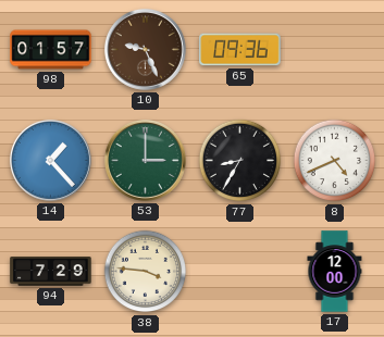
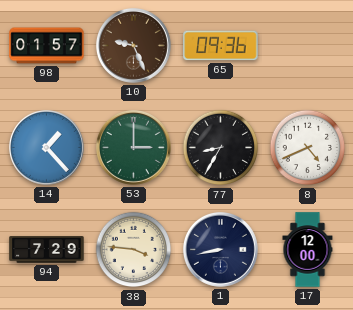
1: none -> 8:43
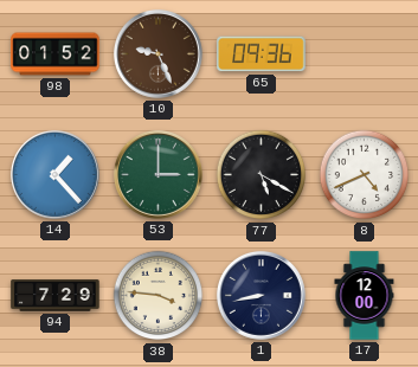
98: 01:57 -> 01:52
77: 8:35 -> 5:20
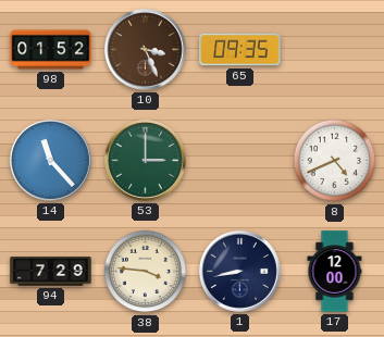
10: 9:26 -> 3:26
65: 09:36 -> 09:35
14: 1:23 -> 11:23
77: 5:20 -> none
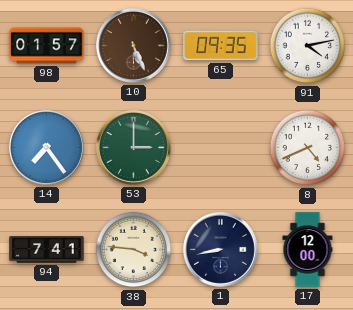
98: 01:52 -> 01:57
10: 3:26 -> 5:26
91: none -> 4:13
14: 11:23 -> 7:24
94: 7:29 -> 7:41
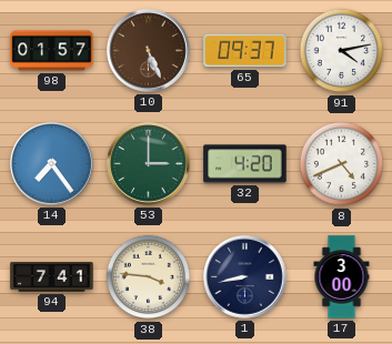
65: 09:35 -> 09:37
32: none -> 4:20
17: 12:00 -> 3:00
